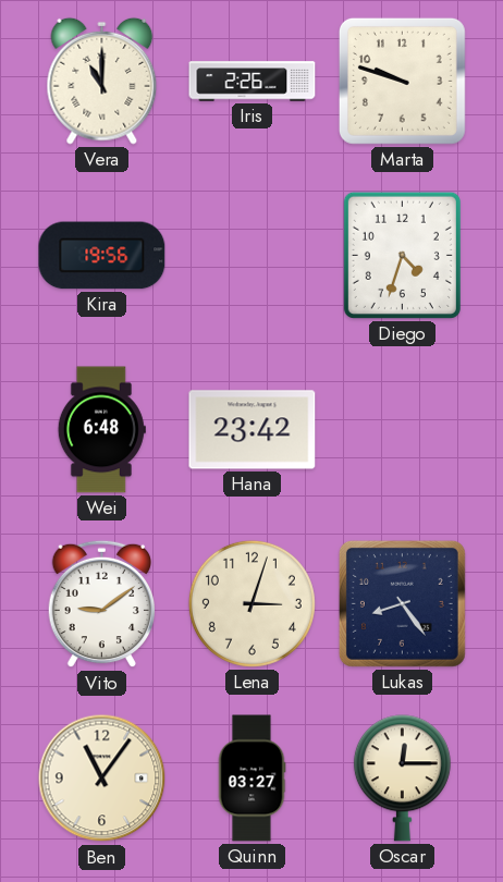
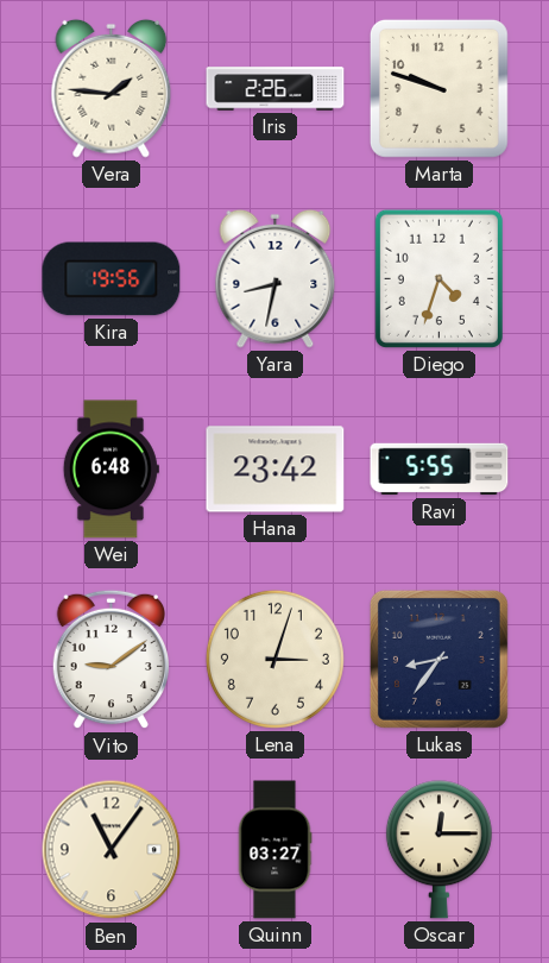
Vera: 11:00 -> 1:46
Yara: none -> 8:32
Ravi: none -> 5:55
Lukas: 8:24 -> 8:36
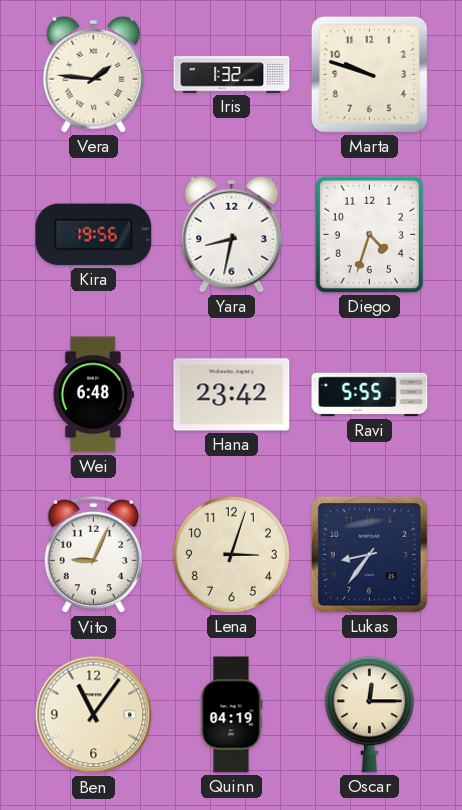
Iris: 2:26 -> 1:32
Vito: 9:09 -> 9:04
Quinn: 03:27 -> 04:19
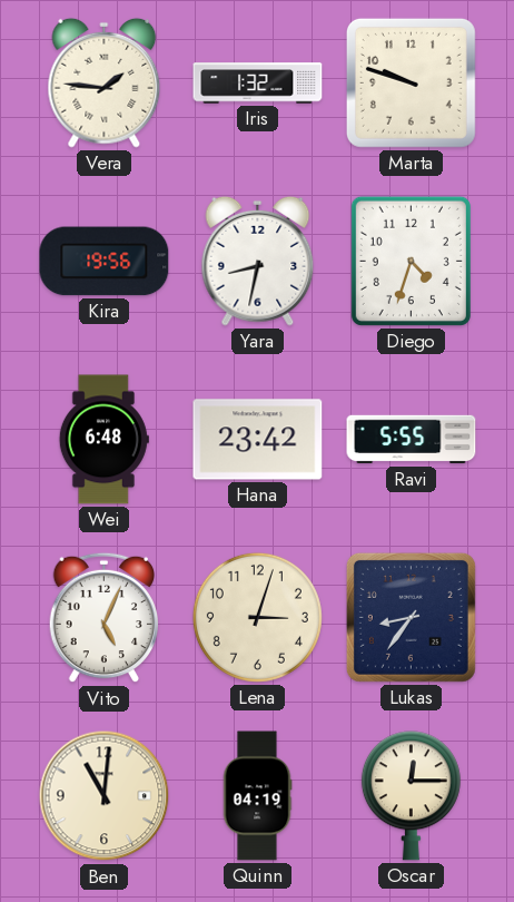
Vito: 9:04 -> 5:04
Ben: 11:06 -> 11:01
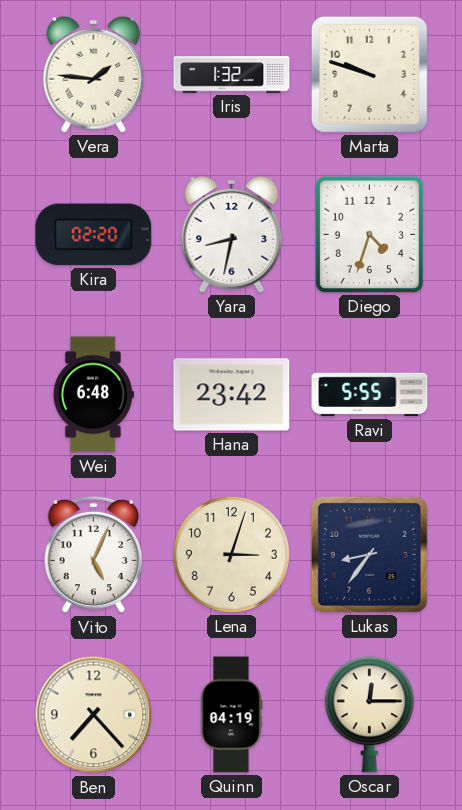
Kira: 19:56 -> 02:20
Ben: 11:01 -> 7:23
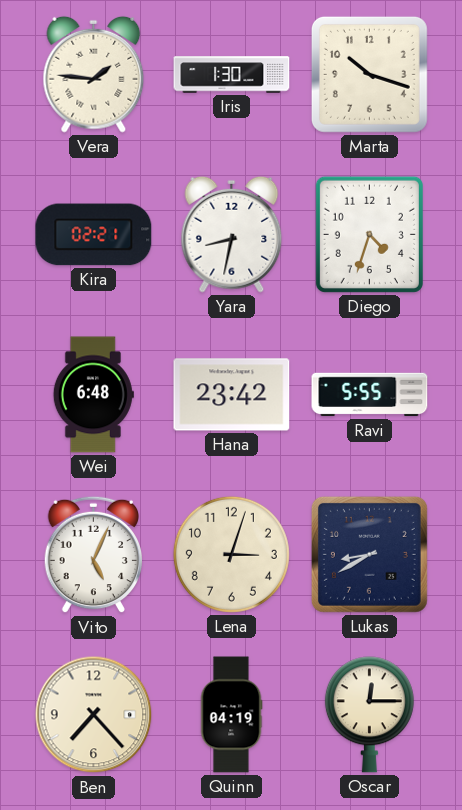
Iris: 1:32 -> 1:30
Marta: 9:48 -> 10:18
Kira: 02:20 -> 02:21
Lukas: 8:36 -> 8:40
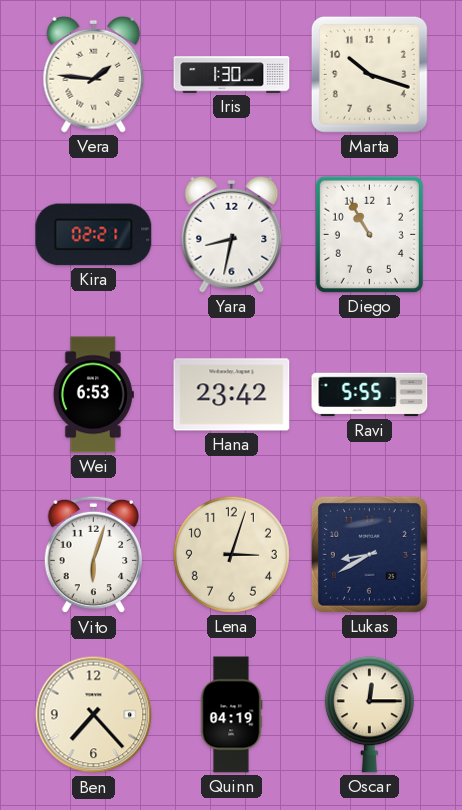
Diego: 4:33 -> 10:55
Wei: 6:48 -> 6:53
Vito: 5:04 -> 6:03
